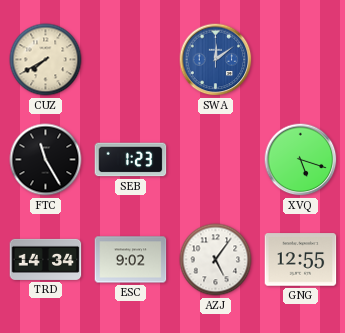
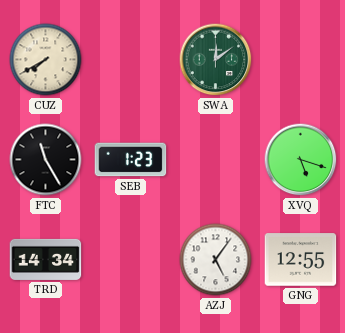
SWA dial: blue -> green
ESC: 9:02 -> none
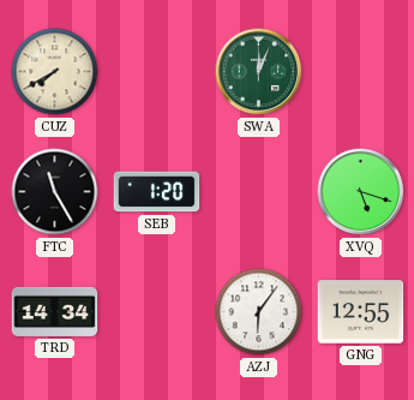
SWA: 12:09 -> 12:04
SEB: 1:23 -> 1:20
AZJ: 5:06 -> 6:06
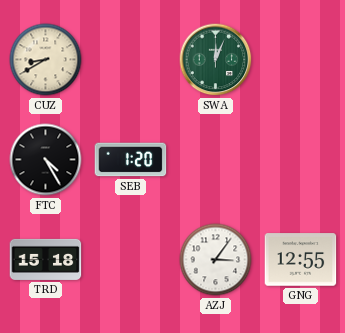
CUZ: 7:40 -> 8:40
FTC: 11:25 -> 4:25
XVQ: 5:18 -> none
TRD: 14:34 -> 15:18
AZJ: 6:06 -> 3:06
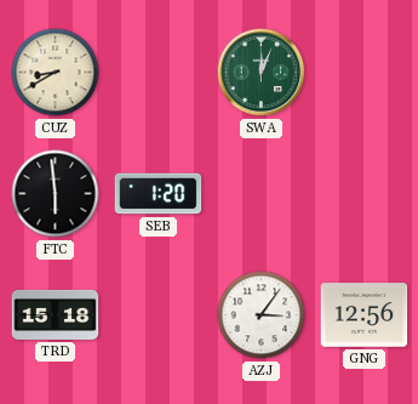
FTC: 4:25 -> 5:59
GNG: 12:55 -> 12:56
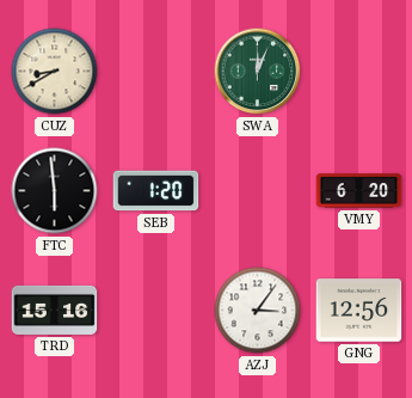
VMY: none -> 6:20
TRD: 15:18 -> 15:16
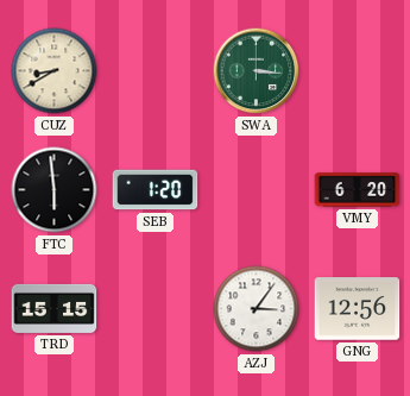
SWA: 12:04 -> 3:16
TRD: 15:16 -> 15:15
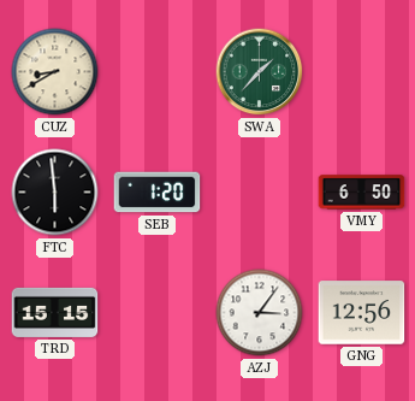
SWA: 3:16 -> 1:37
VMY: 6:20 -> 6:50
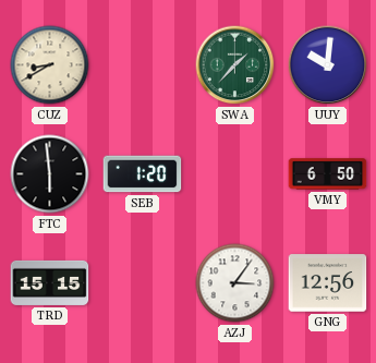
UUY: none -> 10:01
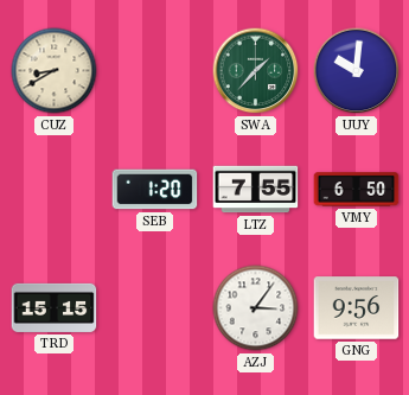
FTC: 5:59 -> none
LTZ: none -> 7:55
GNG: 12:56 -> 9:56
